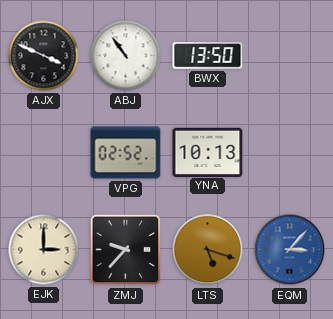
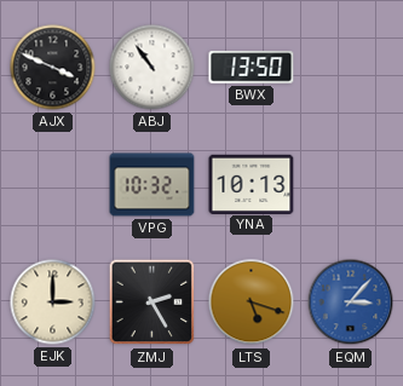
VPG: 02:52 -> 10:32
ZMJ: 9:37 -> 2:25
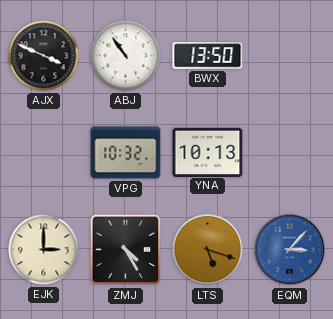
ZMJ: 2:25 -> 4:25
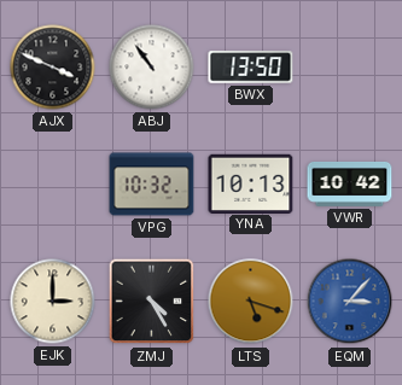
VWR: none -> 10:42
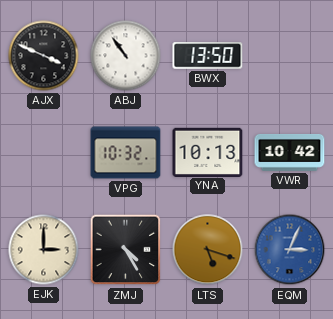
EQM: 3:07 -> 3:04
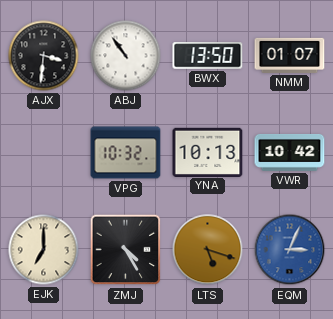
AJX: 3:49 -> 3:31
NMM: none -> 01:07
EJK: 3:00 -> 7:00
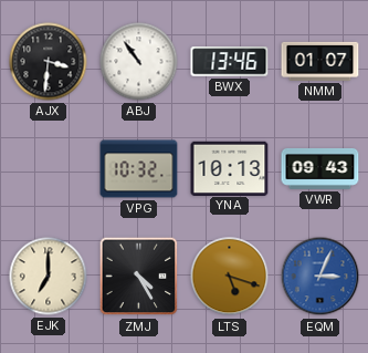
BWX: 13:50 -> 13:46
VWR: 10:42 -> 09:43
